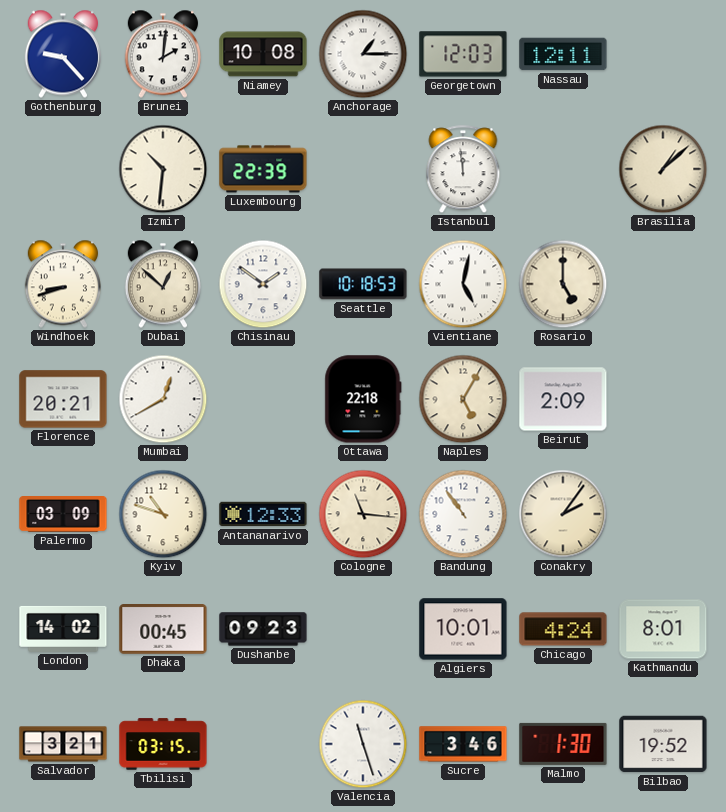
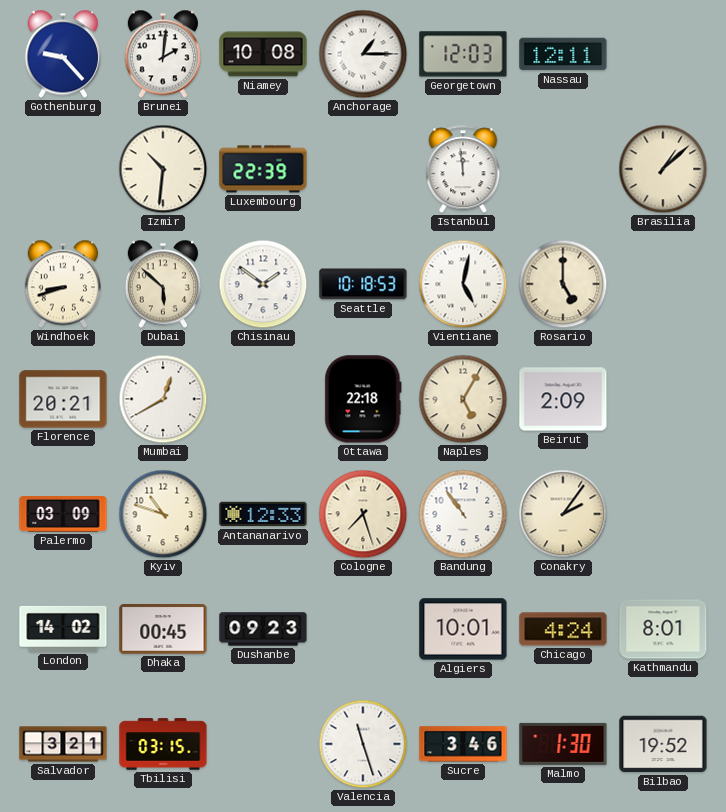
Dubai: 12:52 -> 5:52
Cologne: 11:16 -> 7:27
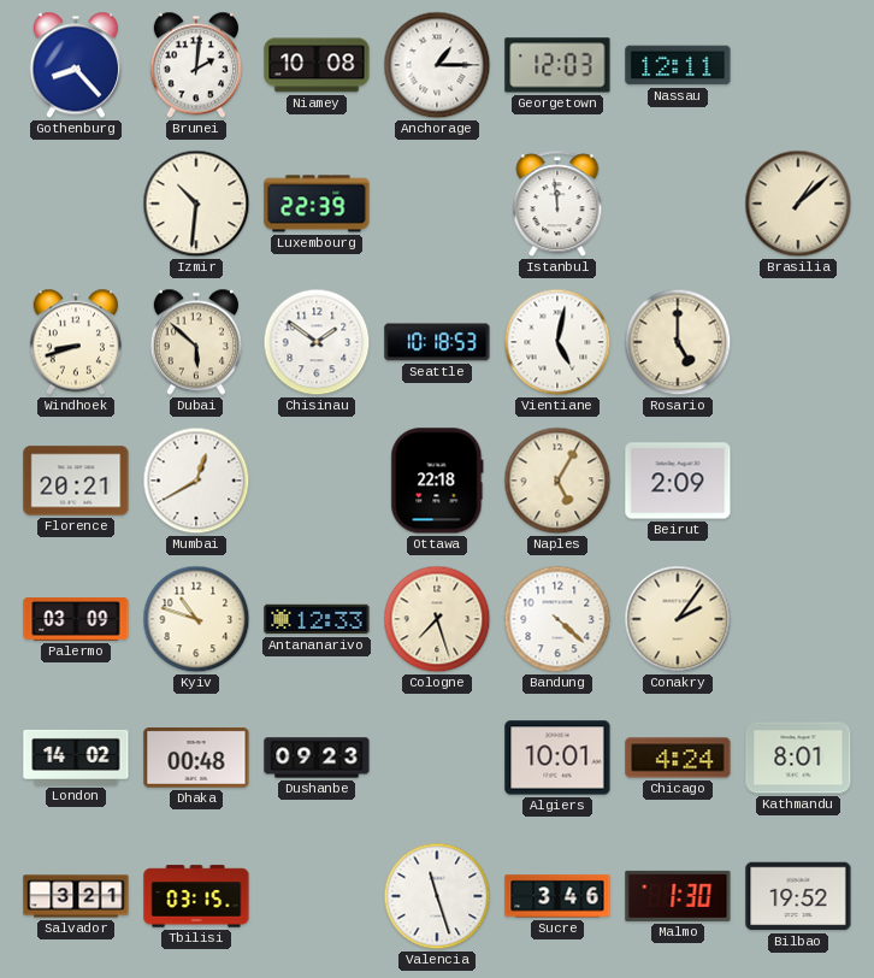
Gothenburg: 9:23 -> 8:23
Bandung: 10:54 -> 4:22
Dhaka: 00:45 -> 00:48
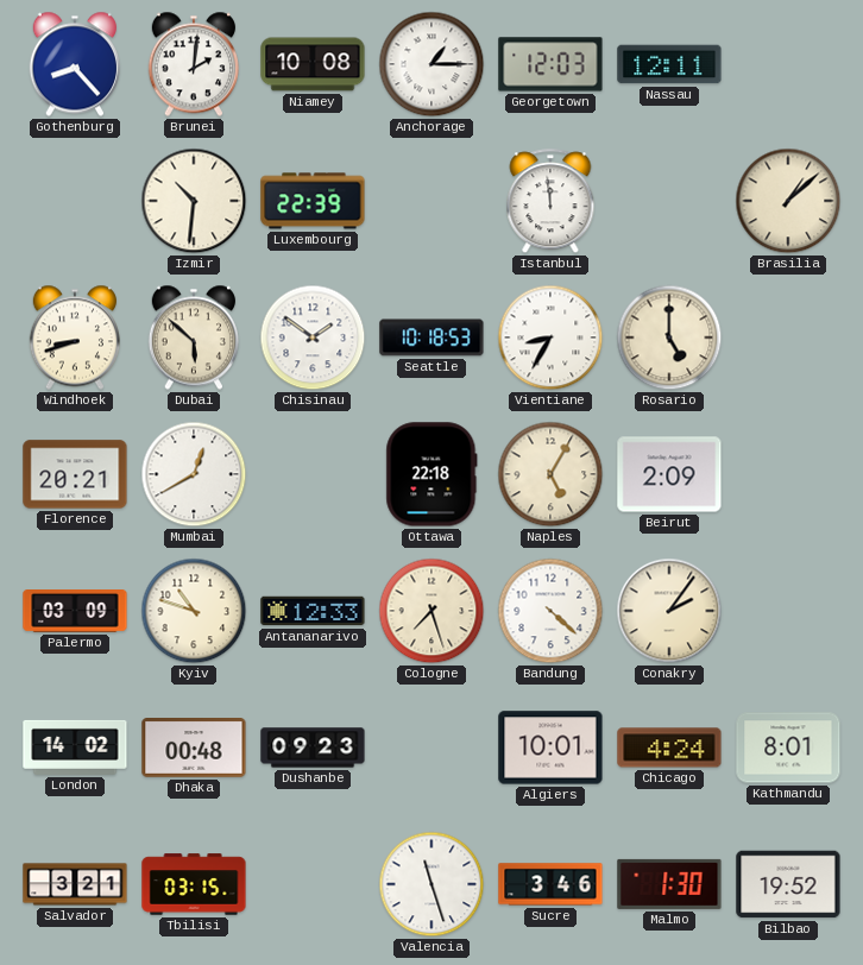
Vientiane: 5:02 -> 8:35
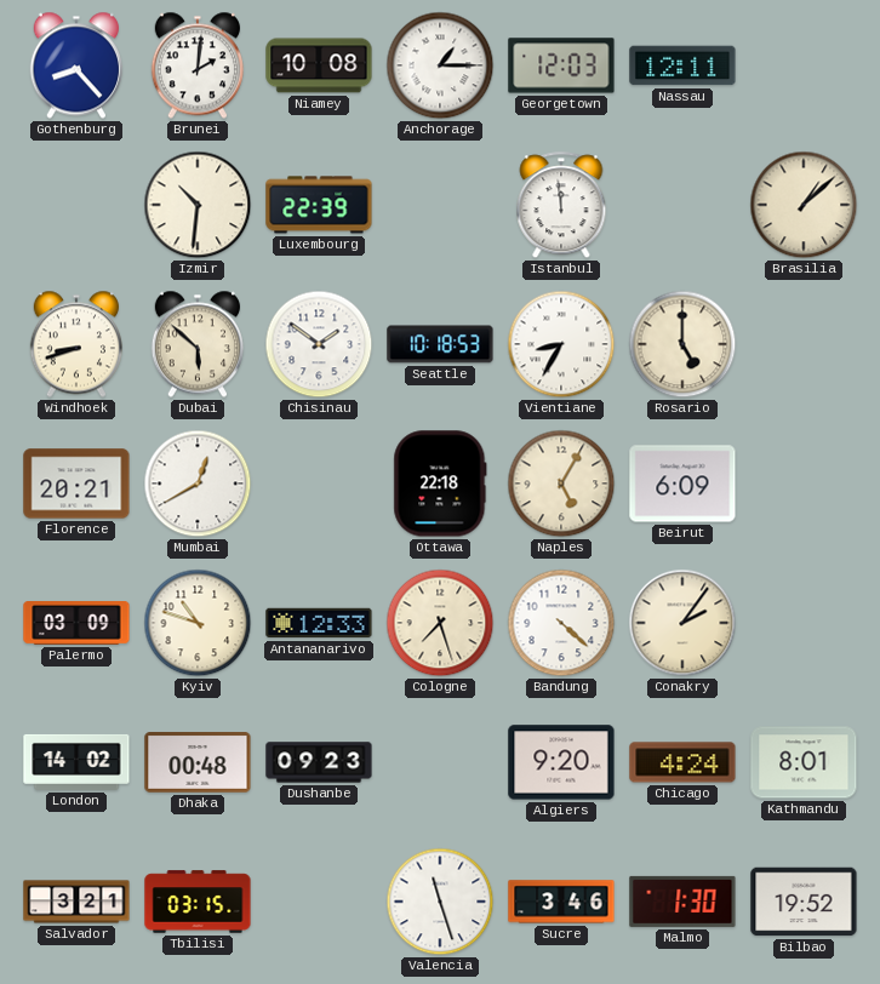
Beirut: 2:09 -> 6:09
Algiers: 10:01 -> 9:20
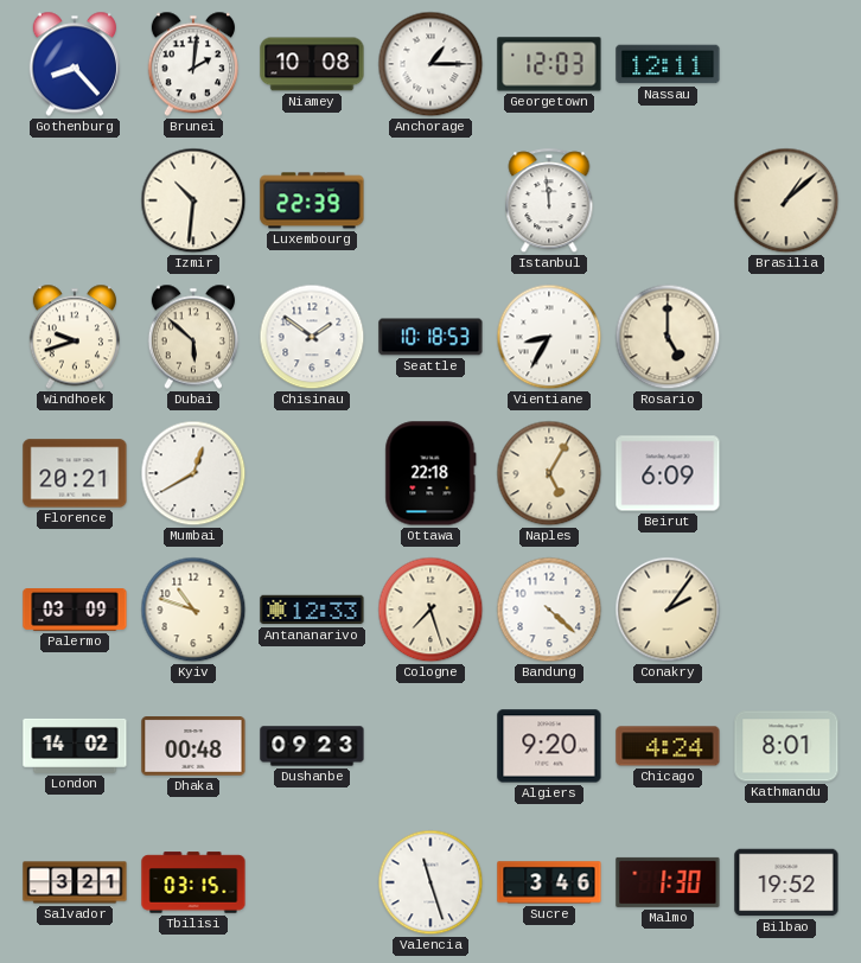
Windhoek: 8:42 -> 9:42
